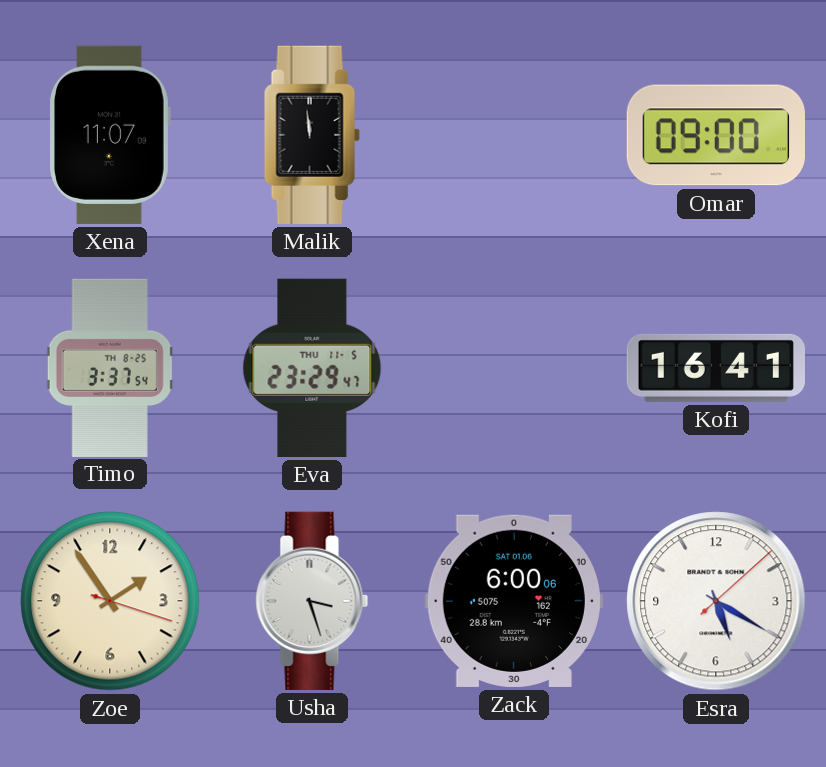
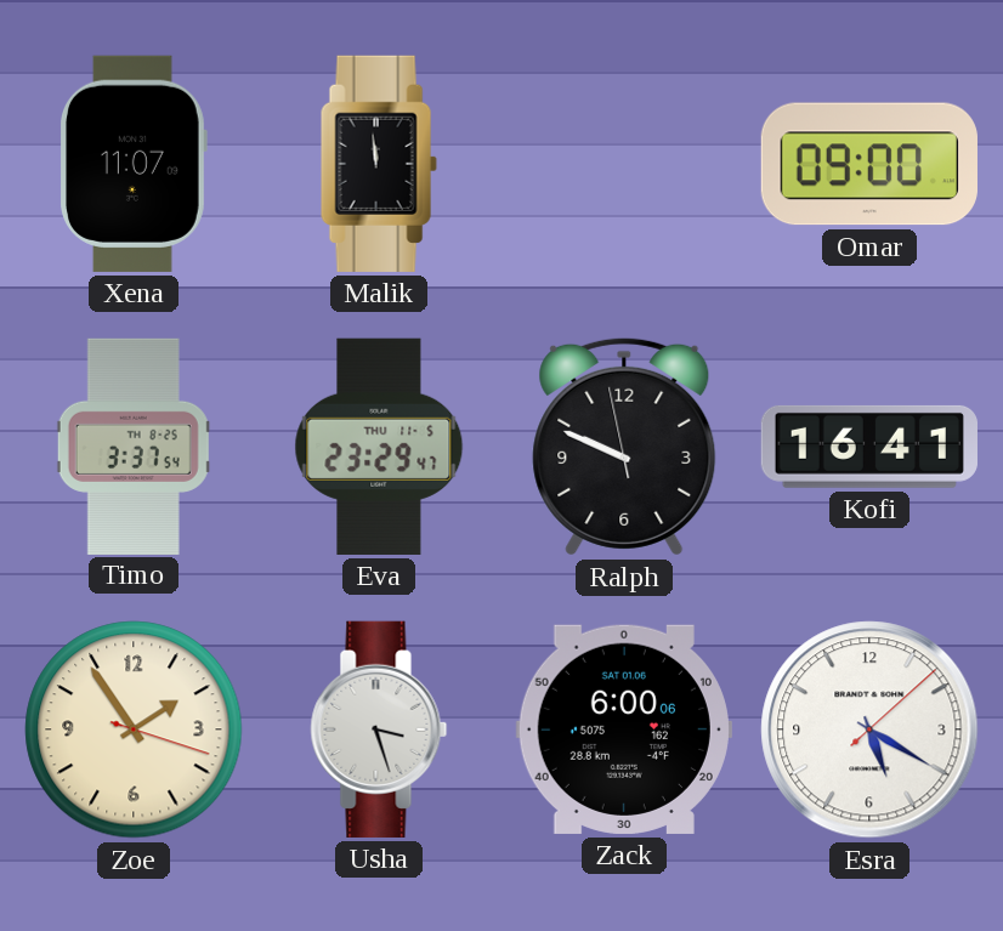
Ralph: none -> 9:48
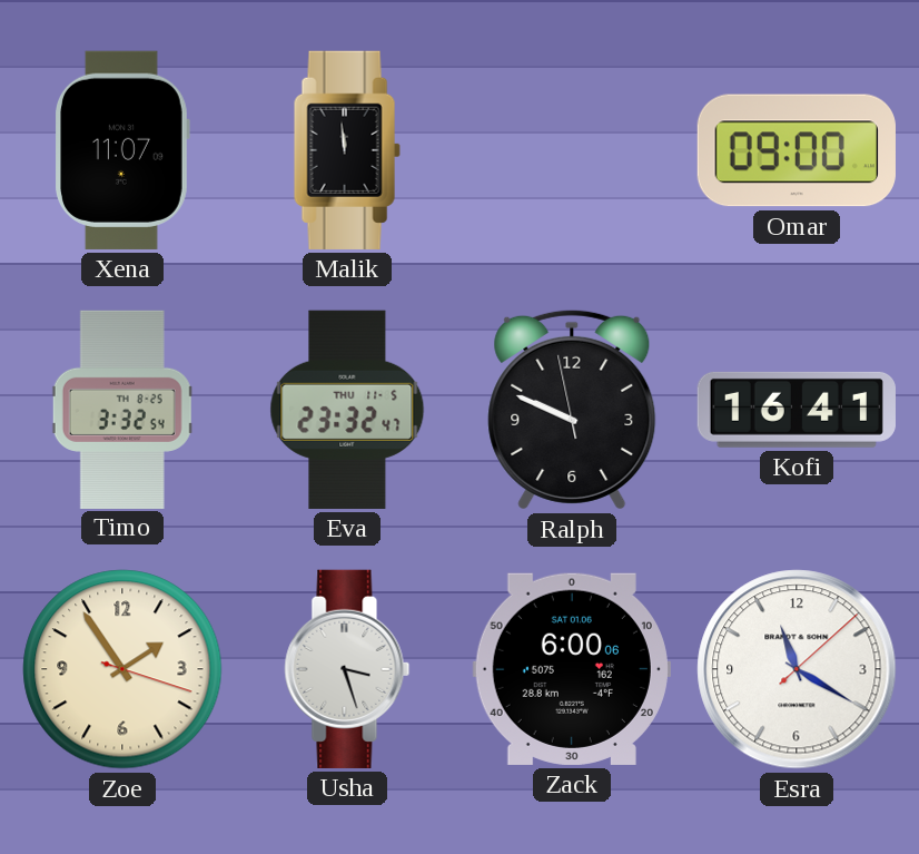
Timo: 3:37 -> 3:32
Eva: 23:29 -> 23:32
Esra: 5:20 -> 11:20
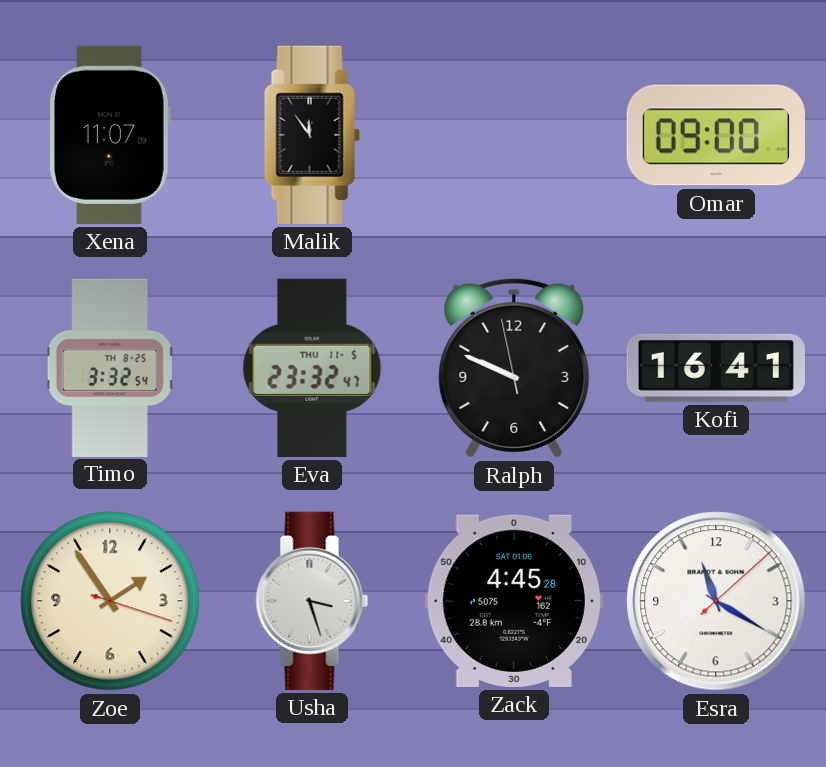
Malik: 11:59 -> 11:54
Zack: 6:00 -> 4:45
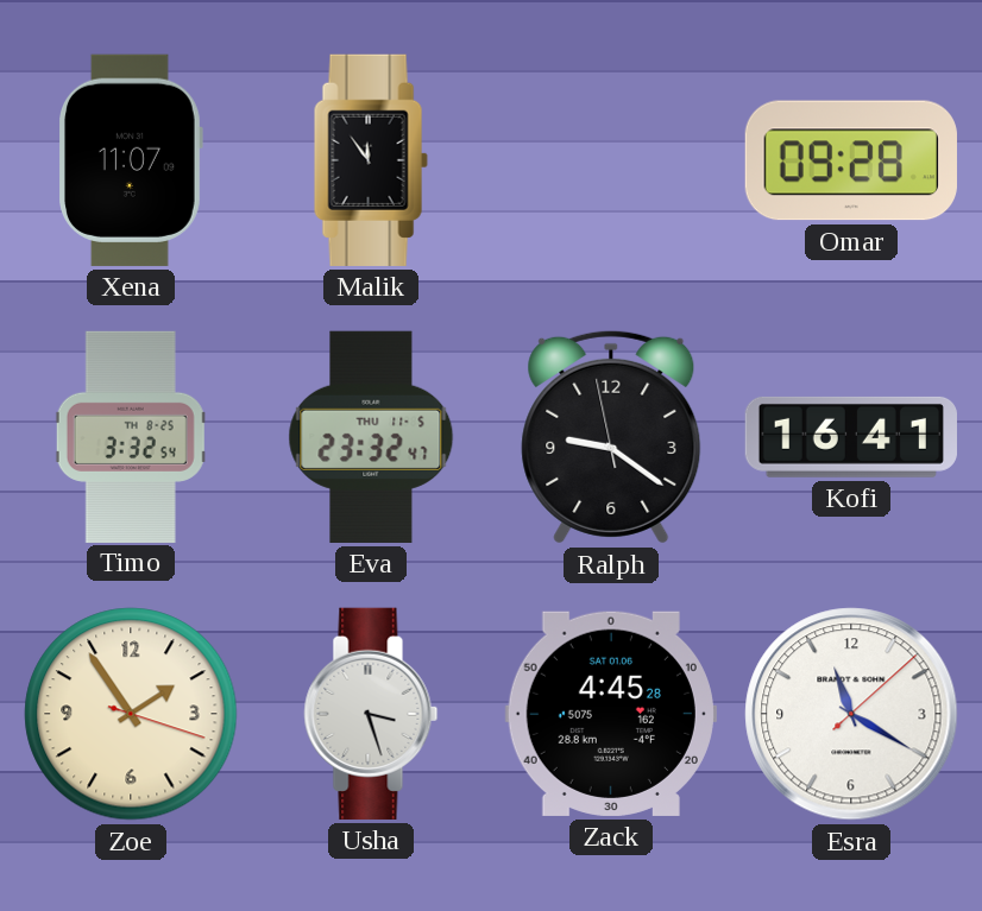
Omar: 09:00 -> 09:28
Ralph: 9:48 -> 9:20
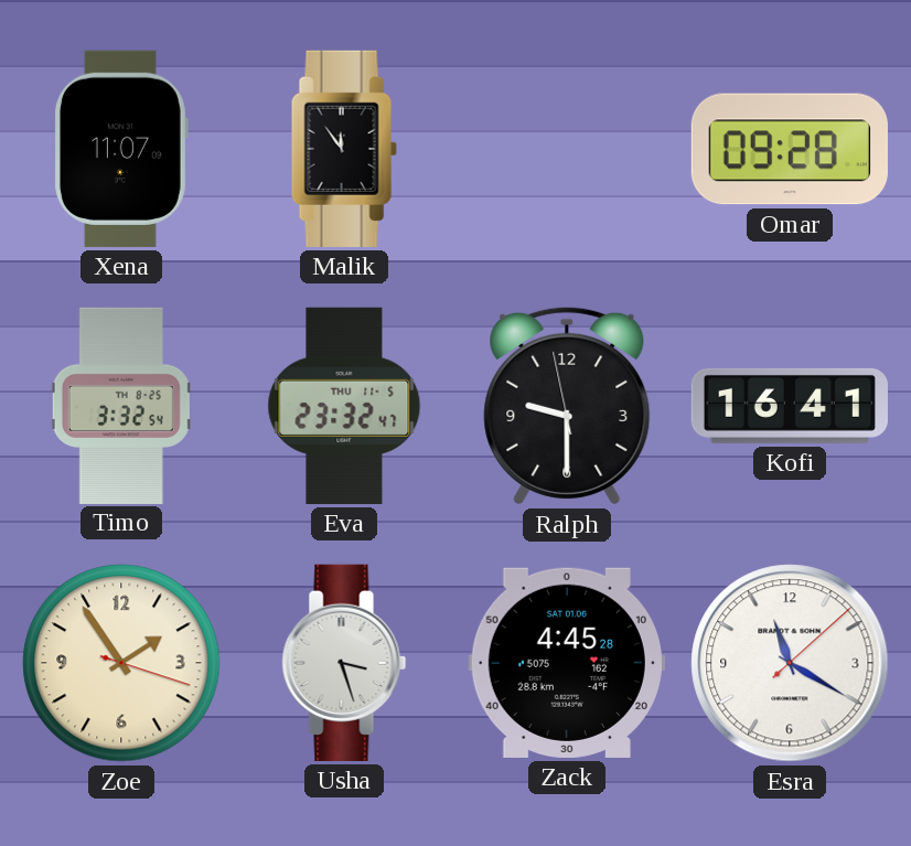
Ralph: 9:20 -> 9:29
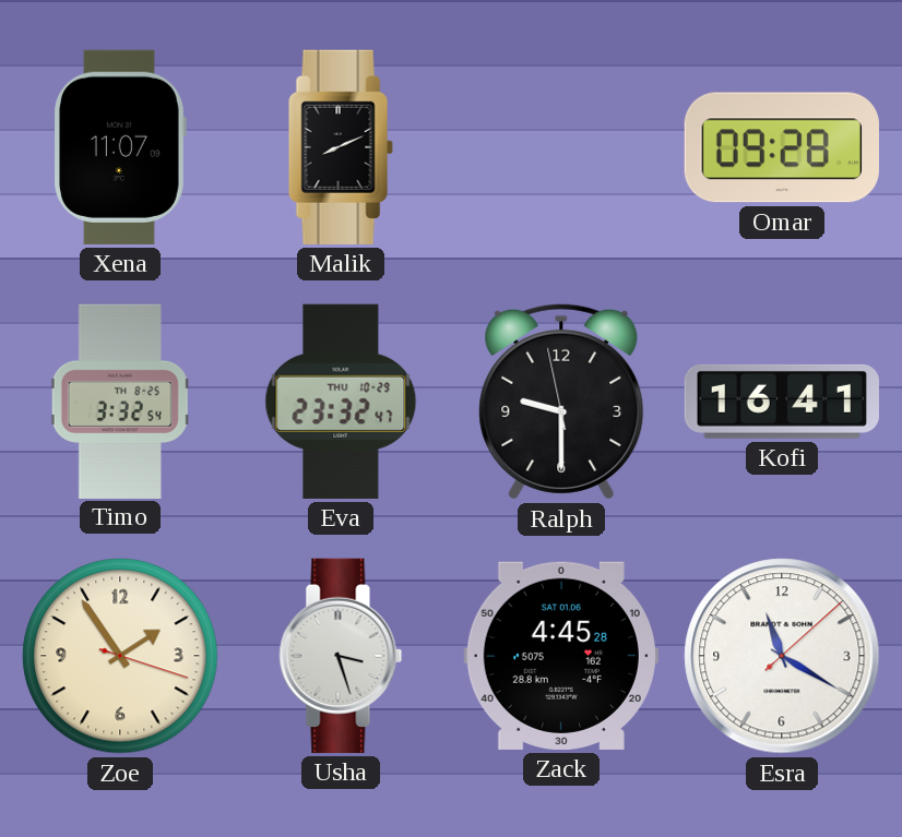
Malik: 11:54 -> 8:11
Eva date: THU 11-5 -> THU 10-29
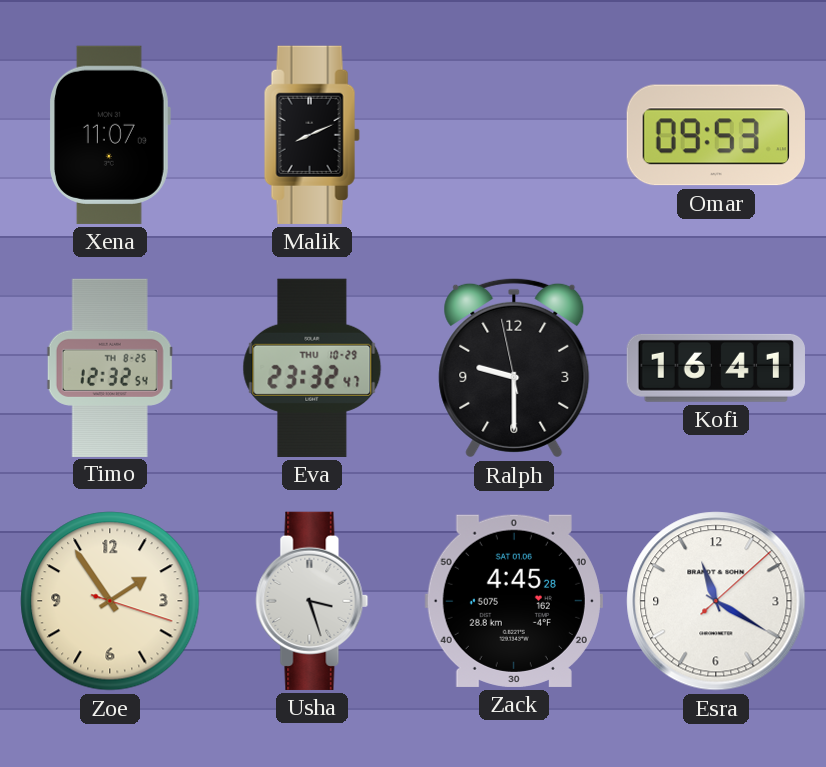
Omar: 09:28 -> 09:53
Timo: 3:32 -> 12:32
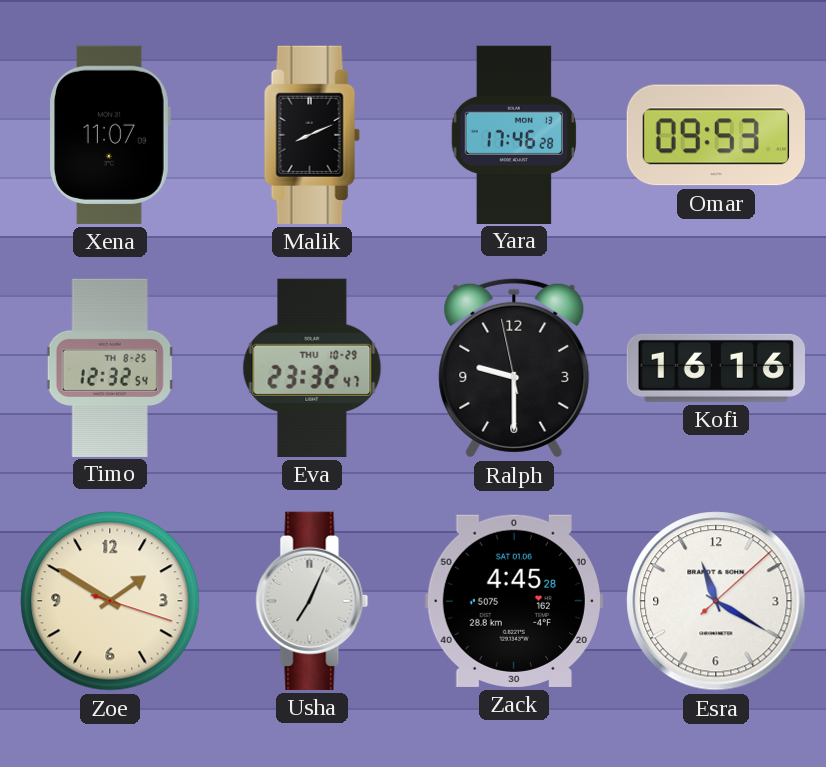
Yara: none -> 17:46
Kofi: 16:41 -> 16:16
Zoe: 1:54 -> 1:50
Usha: 3:27 -> 7:04
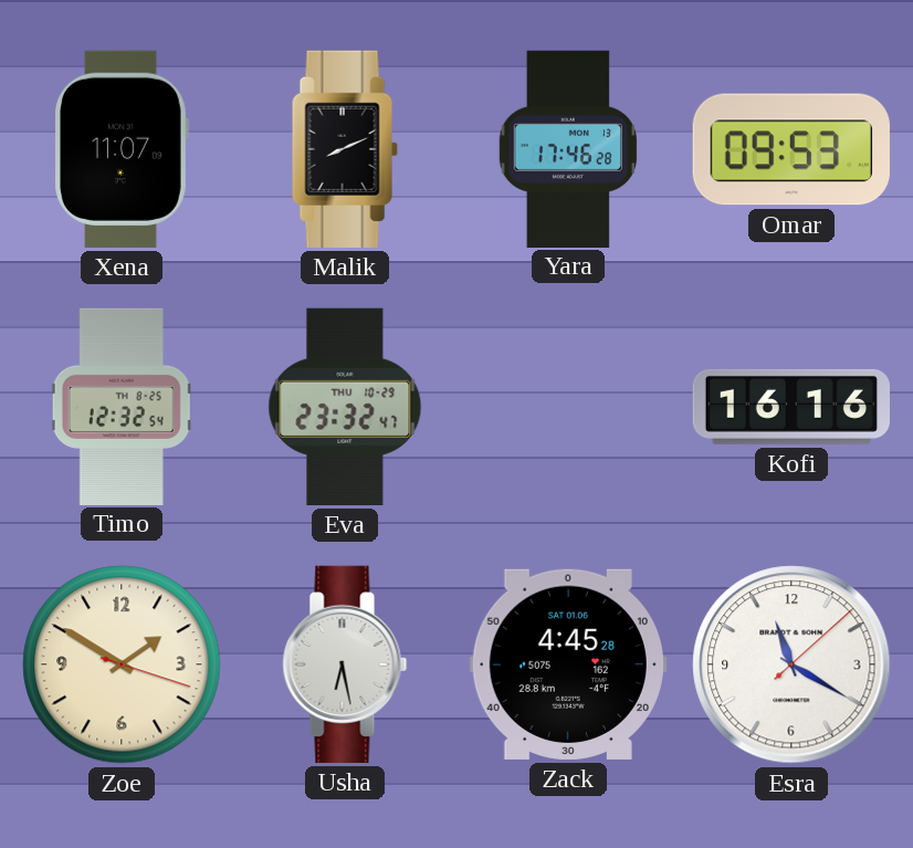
Ralph: 9:29 -> none
Usha: 7:04 -> 6:28
